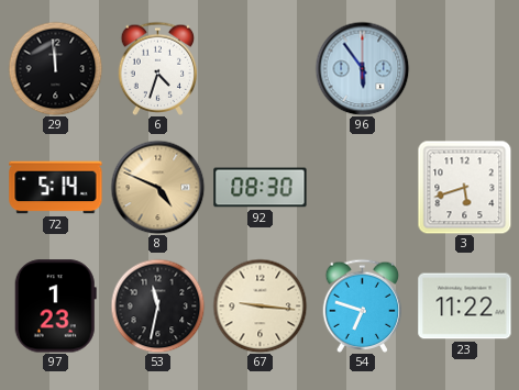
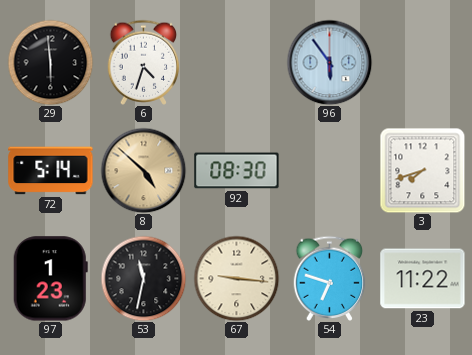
29: 11:59 -> 5:59
8: 4:49 -> 4:52
3: 5:42 -> 7:42
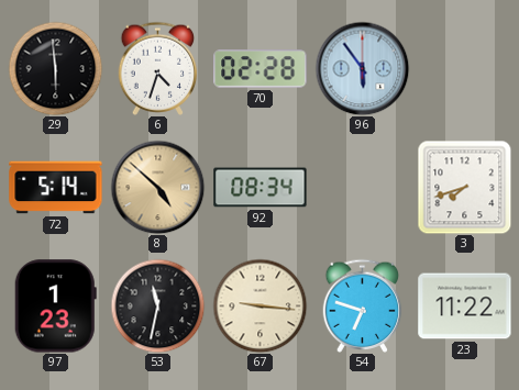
70: none -> 02:28
92: 08:30 -> 08:34
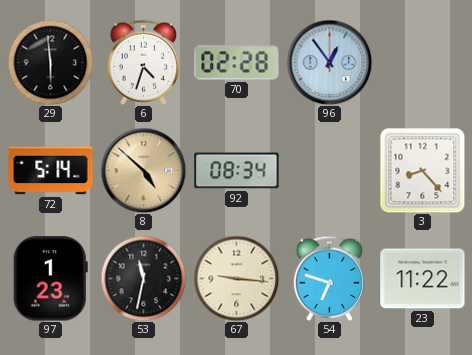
96: 5:54 -> 12:54
3: 7:42 -> 8:23
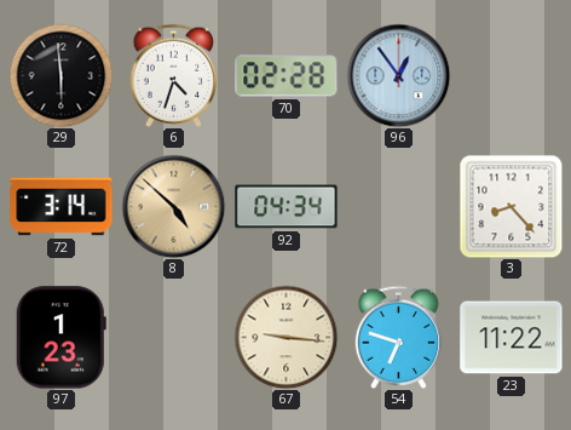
72: 5:14 -> 3:14
92: 08:34 -> 04:34
53: 11:32 -> none
